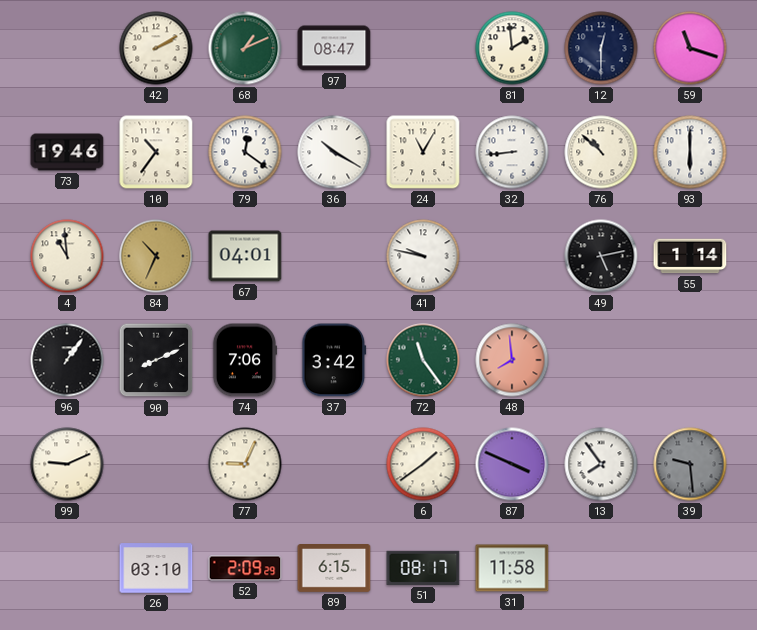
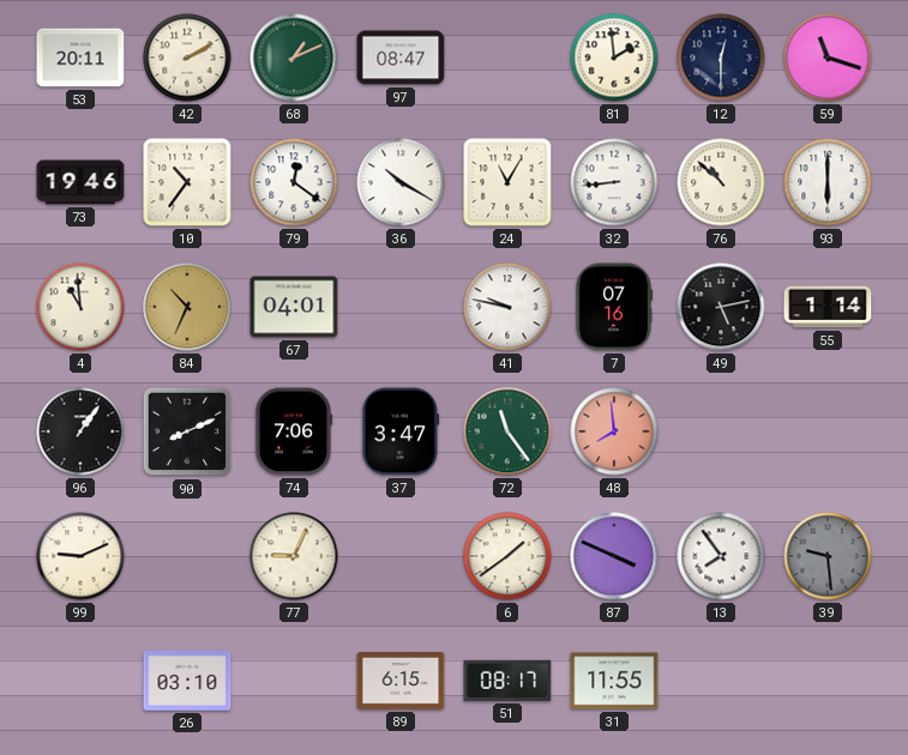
53: none -> 20:11
7: none -> 07:16
37: 3:42 -> 3:47
52: 2:09 -> none
31: 11:58 -> 11:55
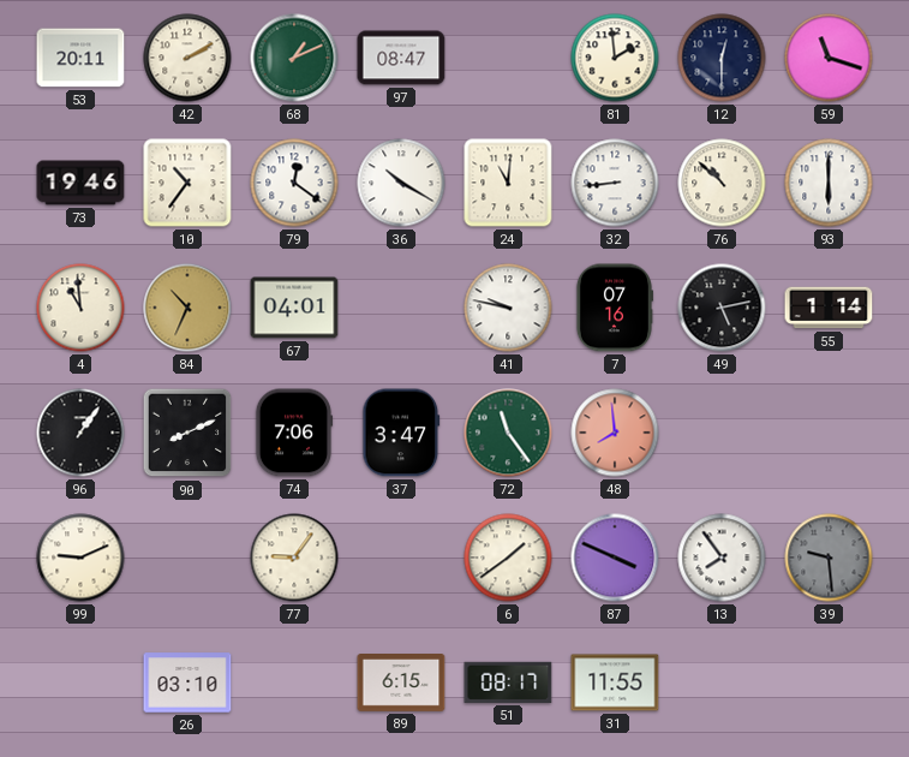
24: 11:05 -> 11:01
77: 9:04 -> 9:06
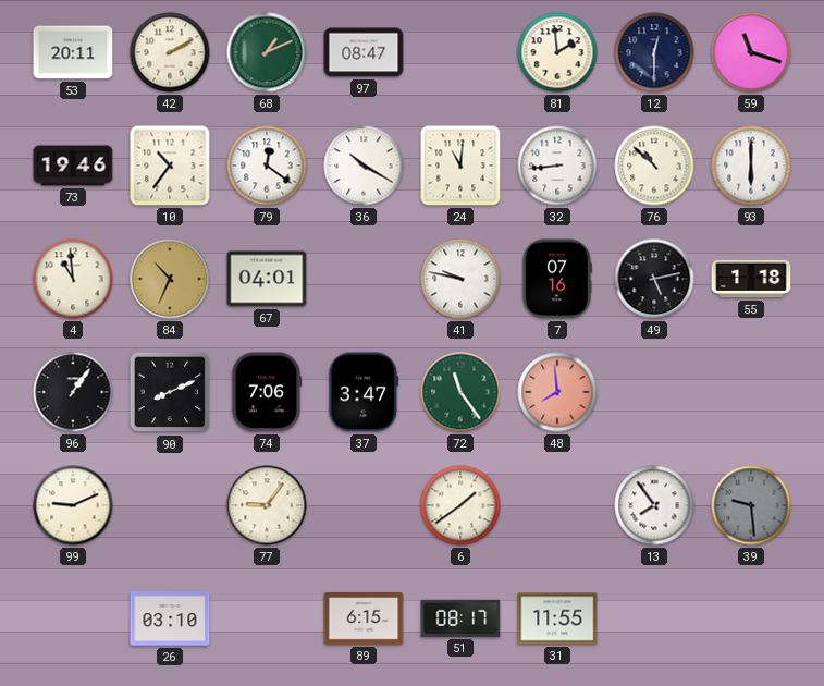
55: 1:14 -> 1:18
87: 3:49 -> none
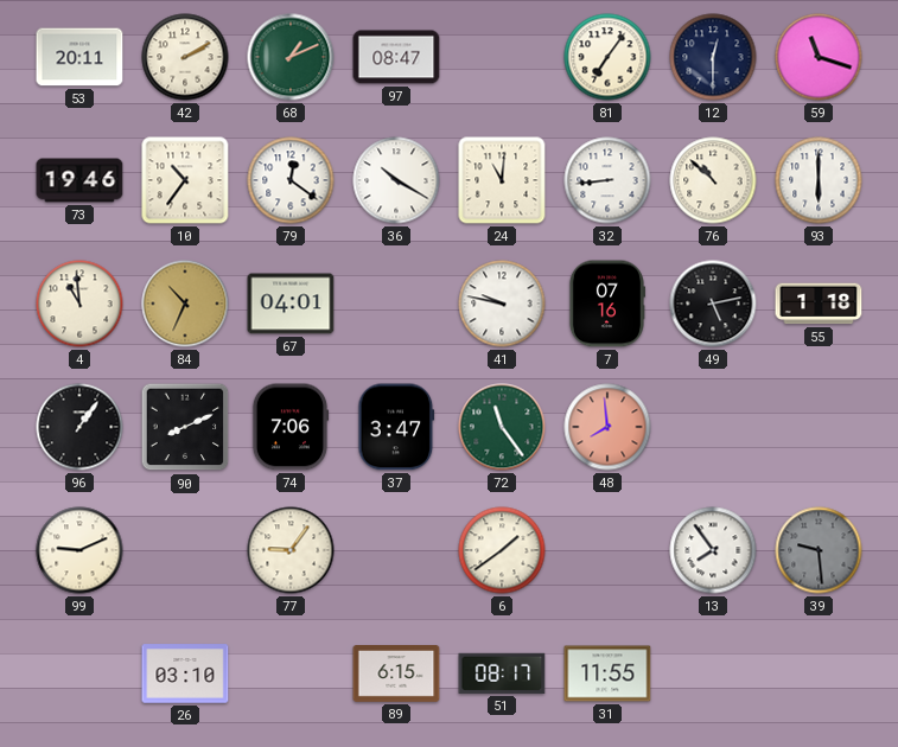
81: 1:59 -> 7:06
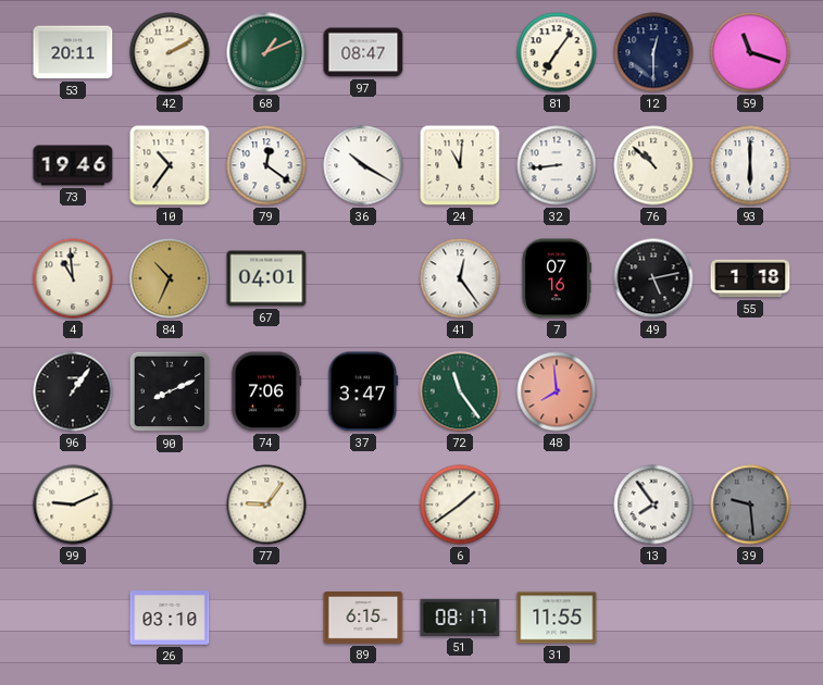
41: 9:47 -> 12:24
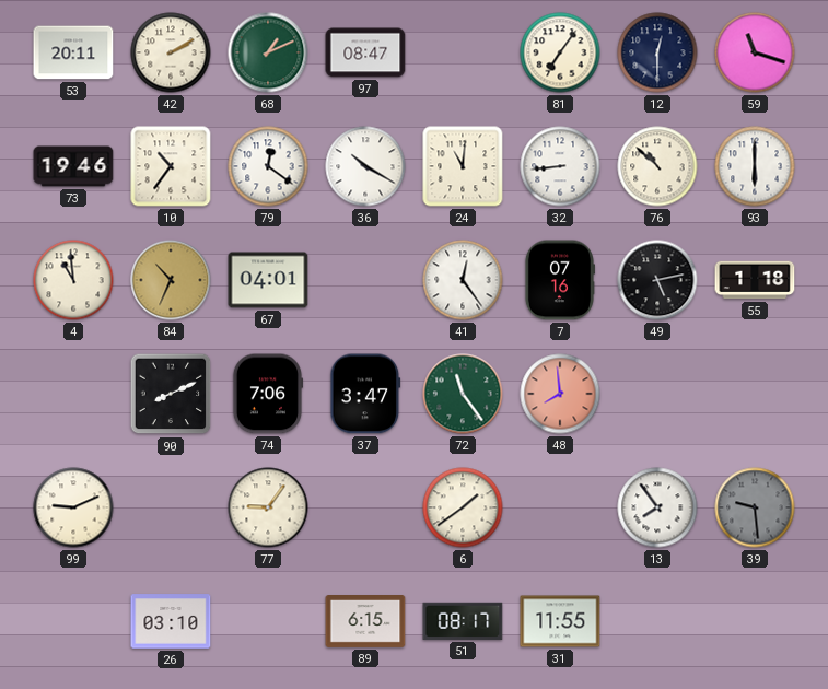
96: 1:06 -> none
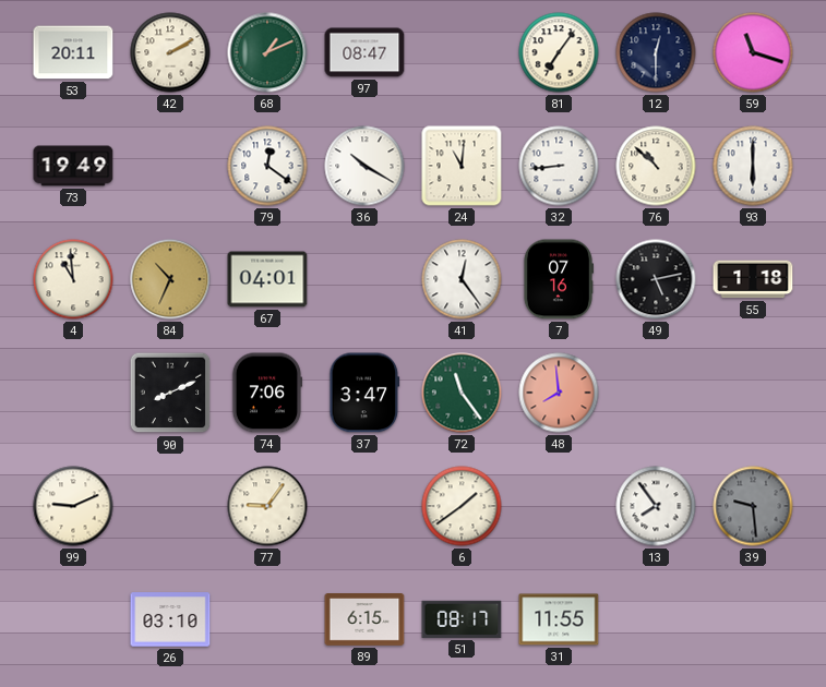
73: 19:46 -> 19:49
10: 10:36 -> none
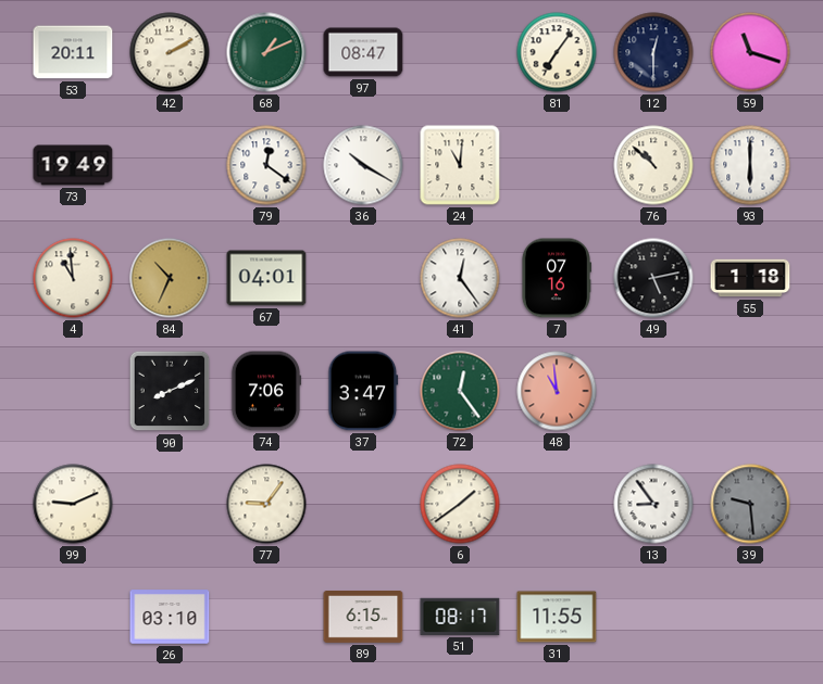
32: 8:44 -> none
72: 11:24 -> 12:24
48: 7:59 -> 10:59
13: 7:54 -> 8:54
